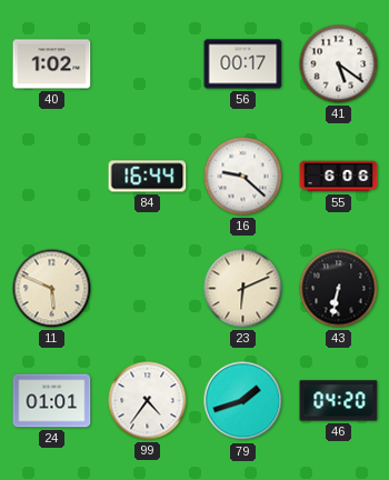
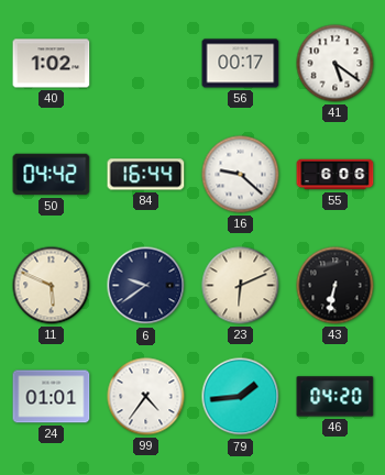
50: none -> 04:42
6: none -> 9:39
79: 1:42 -> 1:44
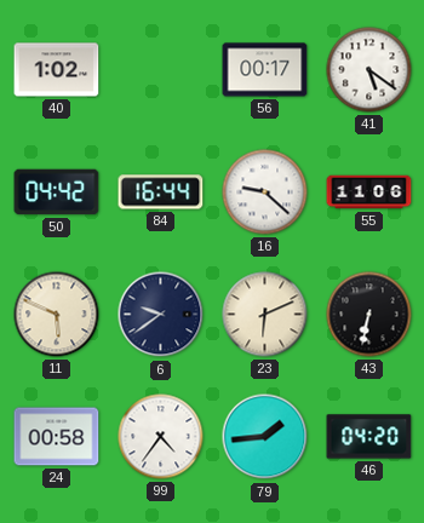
55: 6:06 -> 11:06
24: 01:01 -> 00:58
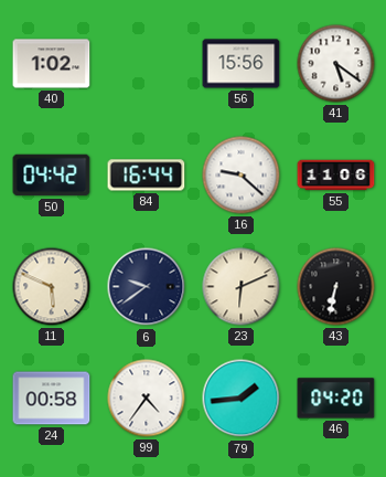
56: 00:17 -> 15:56
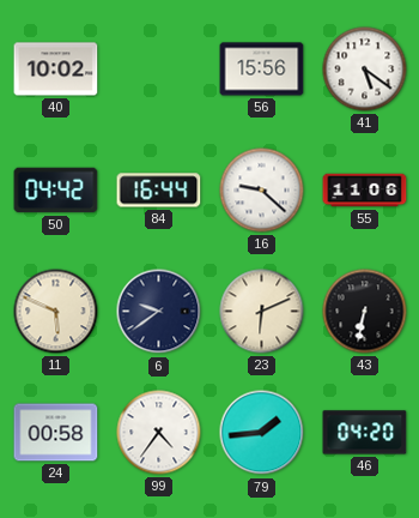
40: 1:02 -> 10:02
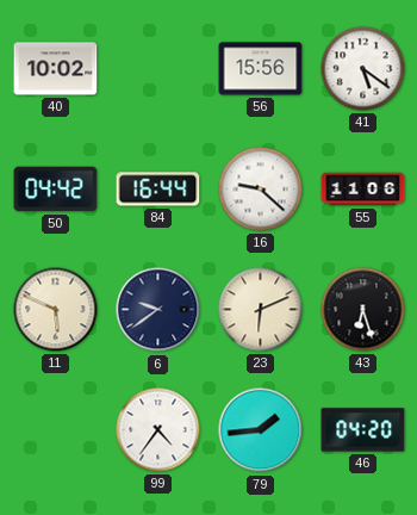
43: 6:32 -> 6:27
24: 00:58 -> none
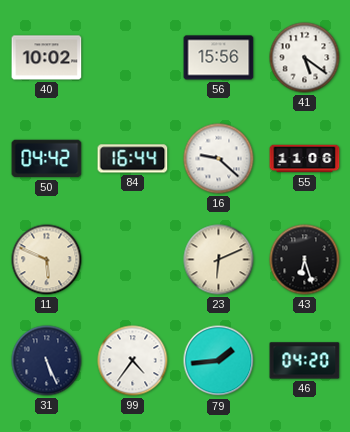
6: 9:39 -> none
31: none -> 5:26
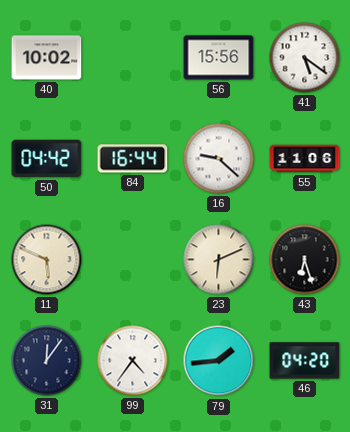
31: 5:26 -> 12:06
